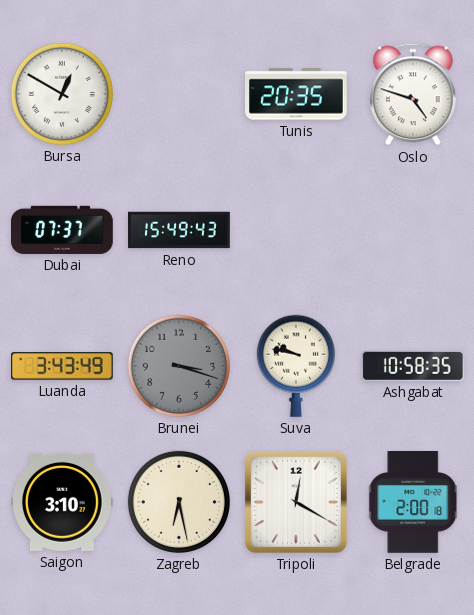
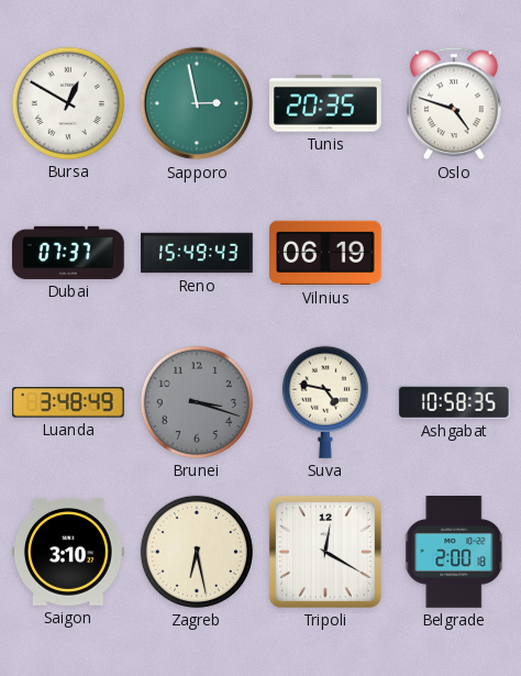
Sapporo: none -> 2:58
Vilnius: none -> 06:19
Luanda: 3:43 -> 3:48
Suva: 9:47 -> 4:47
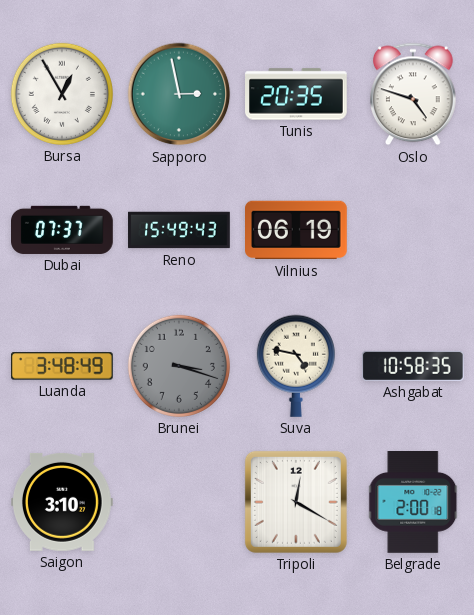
Bursa: 12:50 -> 12:55
Zagreb: 6:28 -> none
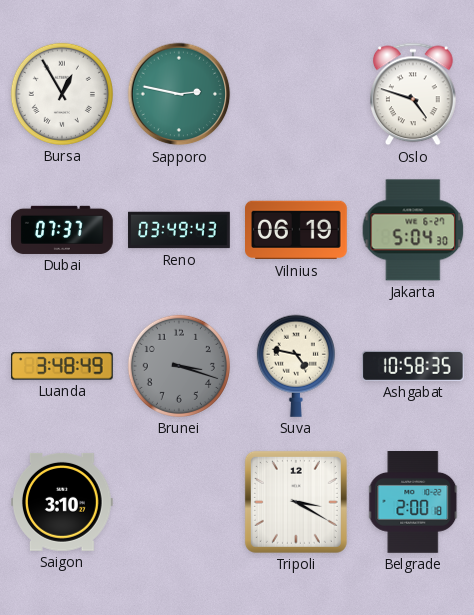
Sapporo: 2:58 -> 2:47
Tunis: 20:35 -> none
Reno: 15:49 -> 03:49
Jakarta: none -> 5:04
Tripoli: 12:20 -> 3:20
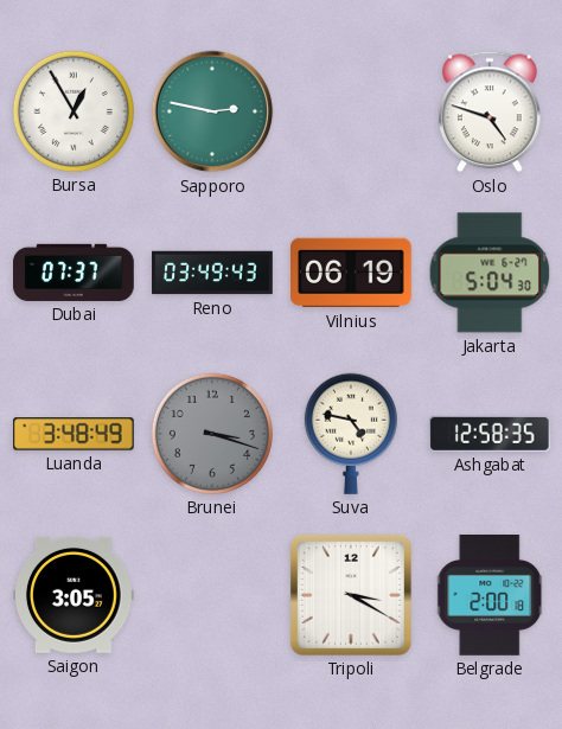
Ashgabat: 10:58 -> 12:58
Saigon: 3:10 -> 3:05
